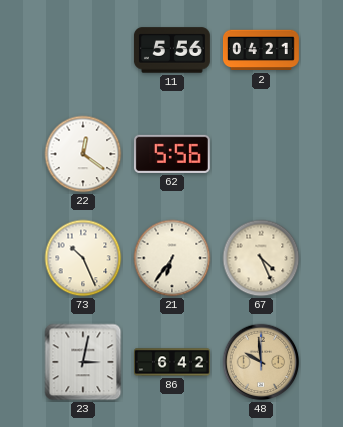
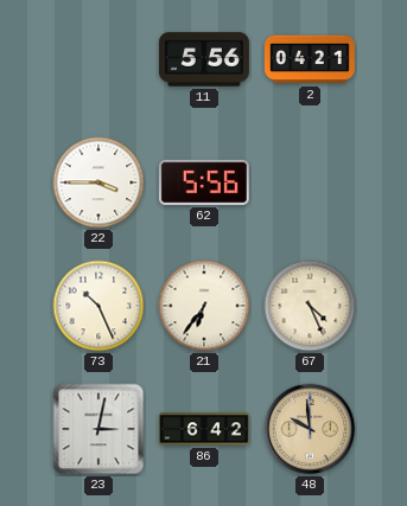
22: 12:21 -> 3:45
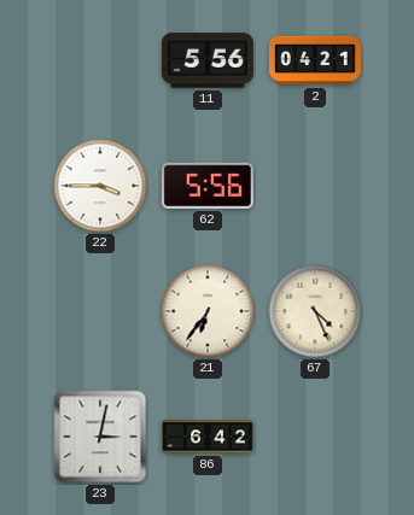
73: 10:26 -> none
48: 9:59 -> none
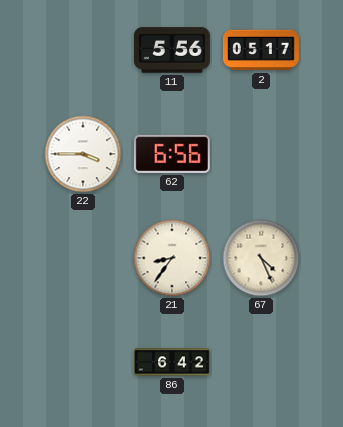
2: 04:21 -> 05:17
62: 5:56 -> 6:56
21: 6:36 -> 8:36
23: 3:02 -> none
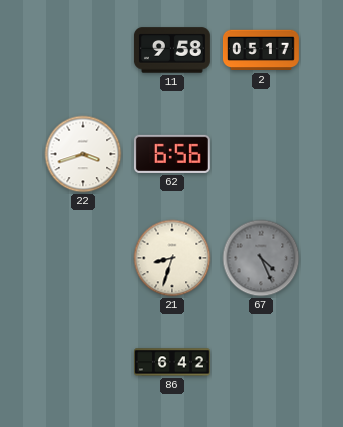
11: 5:56 -> 9:58
22: 3:45 -> 3:42
21: 8:36 -> 8:33
67 dial: cream -> grey
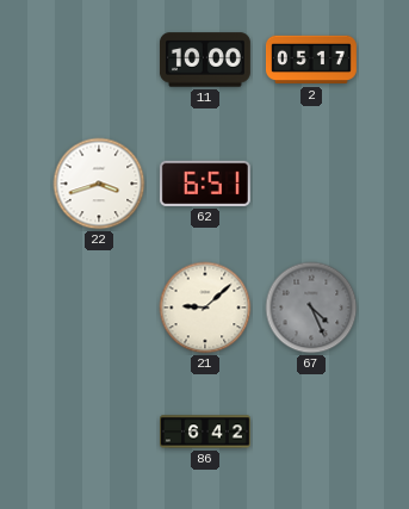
11: 9:58 -> 10:00
62: 6:56 -> 6:51
21: 8:33 -> 9:08
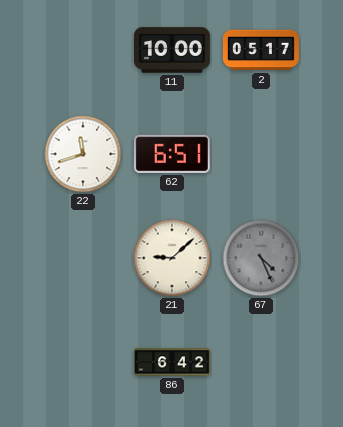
22: 3:42 -> 11:42
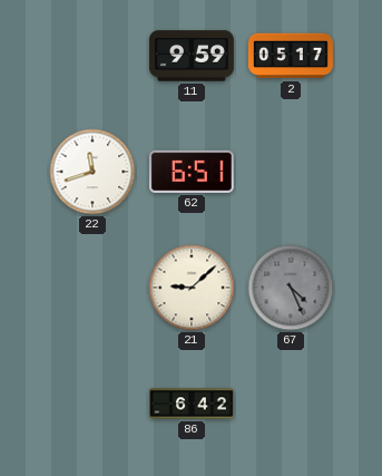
11: 10:00 -> 9:59
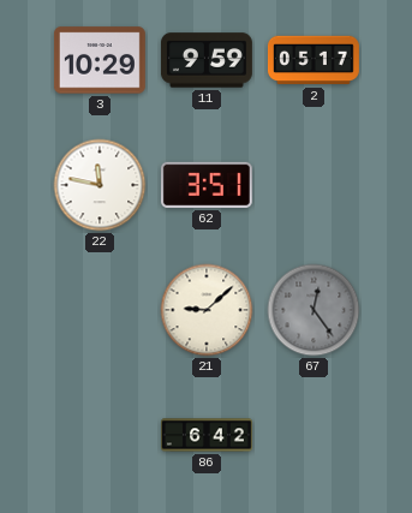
3: none -> 10:29
22: 11:42 -> 11:47
62: 6:51 -> 3:51
67: 4:26 -> 12:24
